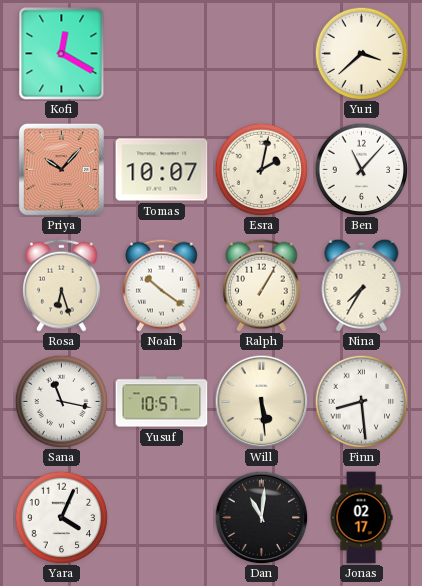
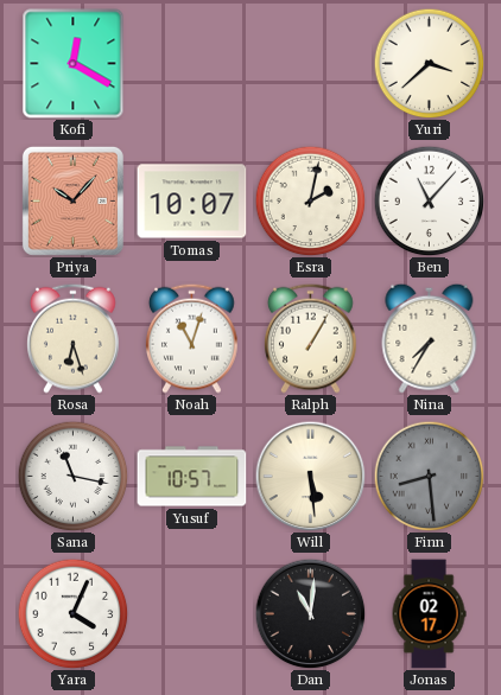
Noah: 10:21 -> 11:03
Finn dial: white -> grey
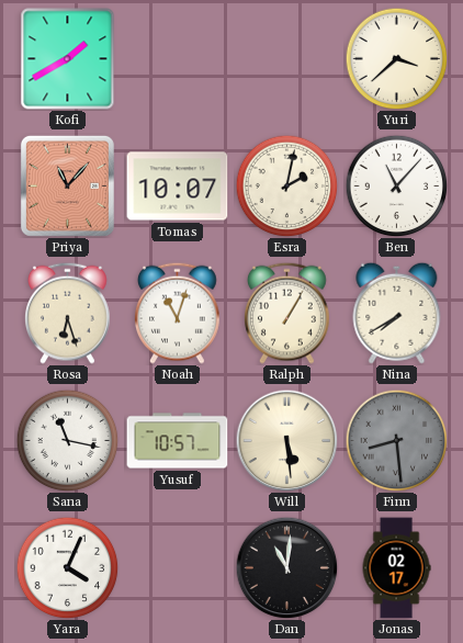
Kofi: 12:20 -> 1:40
Priya: 10:07 -> 11:07
Nina: 7:35 -> 7:40
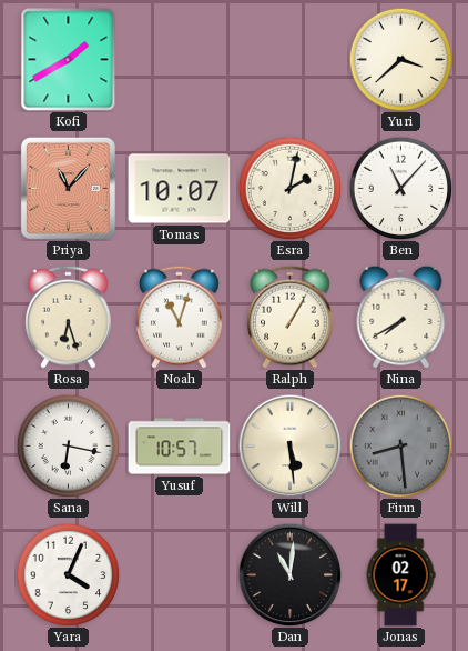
Sana: 11:17 -> 6:17
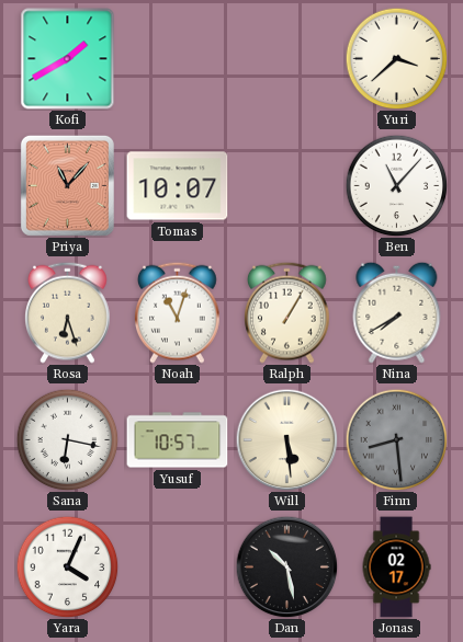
Esra: 2:02 -> none
Dan: 11:01 -> 10:28
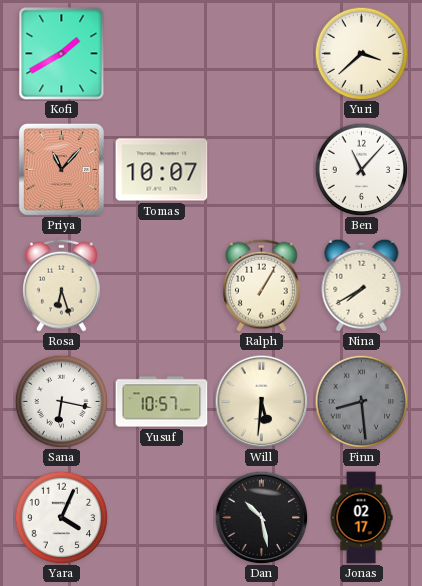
Noah: 11:03 -> none
Will: 5:29 -> 5:31
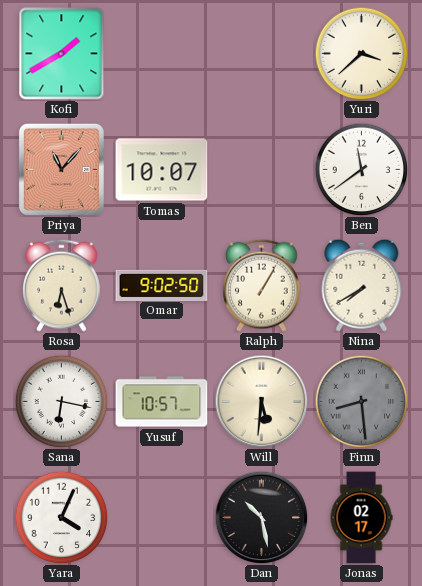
Ben: 11:07 -> 11:39
Omar: none -> 9:02
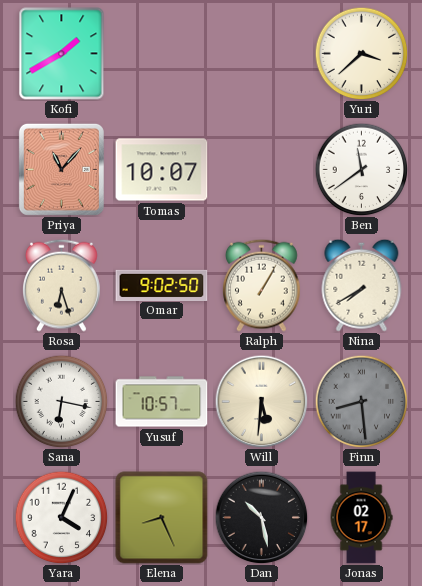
Elena: none -> 8:26
